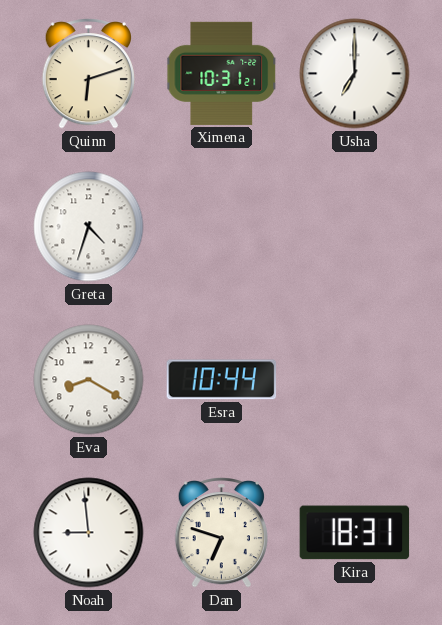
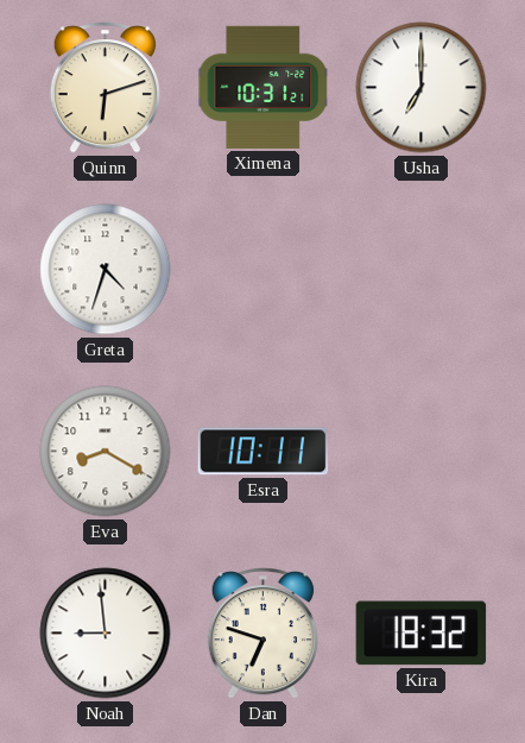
Esra: 10:44 -> 10:11
Kira: 18:31 -> 18:32
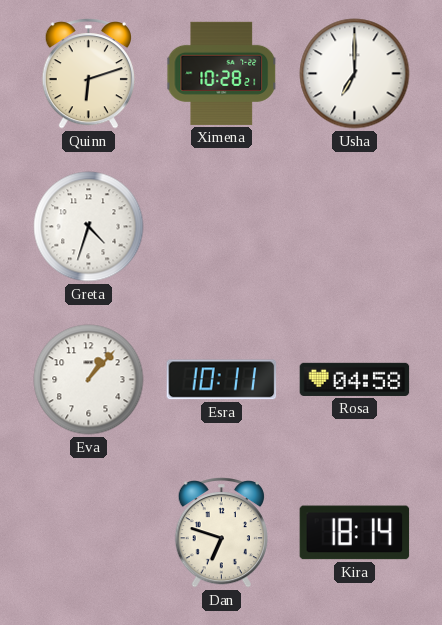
Ximena: 10:31 -> 10:28
Eva: 8:20 -> 1:07
Rosa: none -> 04:58
Noah: 8:59 -> none
Kira: 18:32 -> 18:14
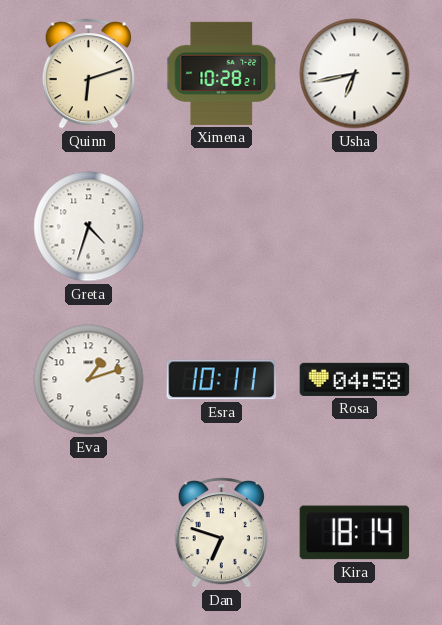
Usha: 7:00 -> 6:43
Eva: 1:07 -> 1:12
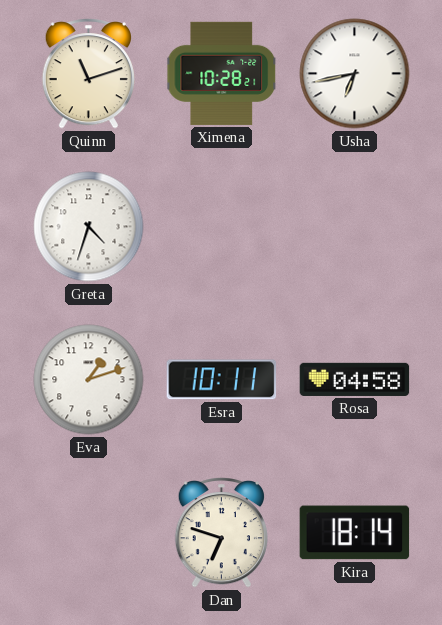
Quinn: 6:12 -> 11:12
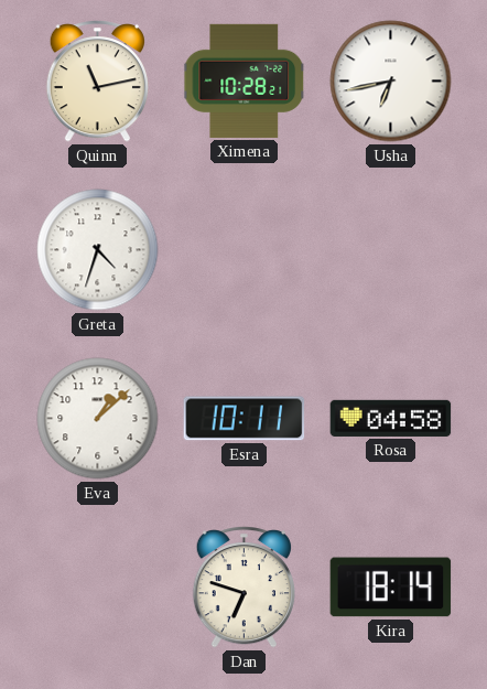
Quinn: 11:12 -> 11:13
Eva: 1:12 -> 1:08
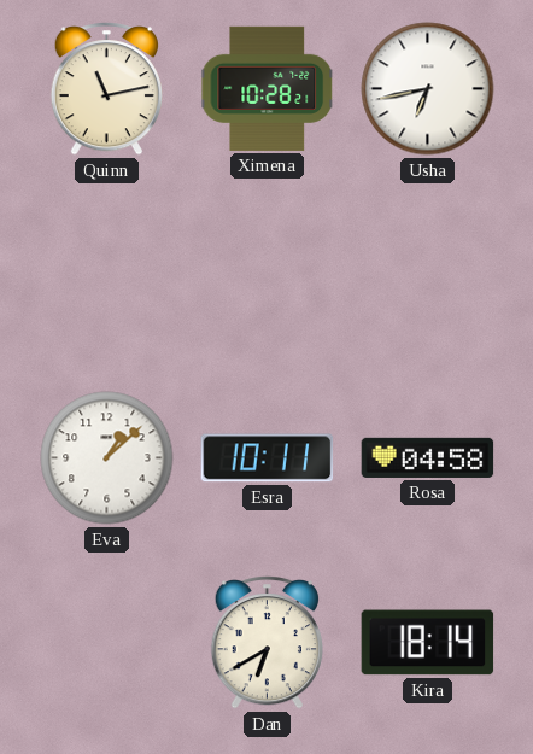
Greta: 4:33 -> none
Dan: 6:48 -> 6:40
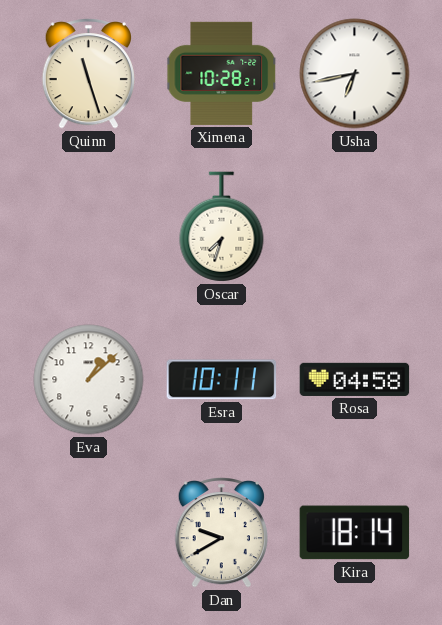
Quinn: 11:13 -> 11:27
Oscar: none -> 7:33
Dan: 6:40 -> 9:40
